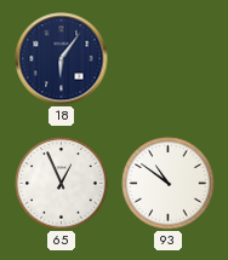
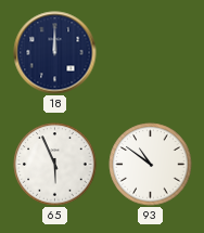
18: 6:06 -> 12:00
65: 12:56 -> 5:56
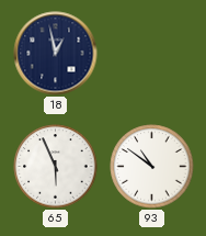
18: 12:00 -> 12:58
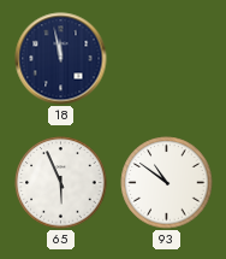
18: 12:58 -> 11:58
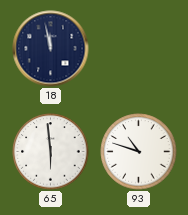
65: 5:56 -> 5:59
93: 10:51 -> 10:48
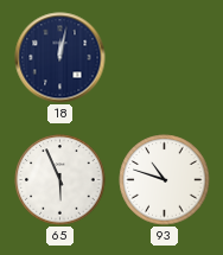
18: 11:58 -> 12:02
65: 5:59 -> 5:56
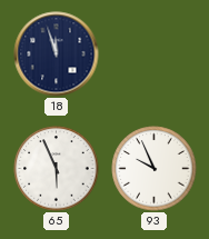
18: 12:02 -> 11:57
93: 10:48 -> 9:56
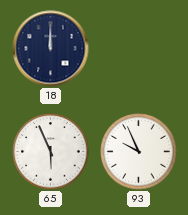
18: 11:57 -> 12:00
